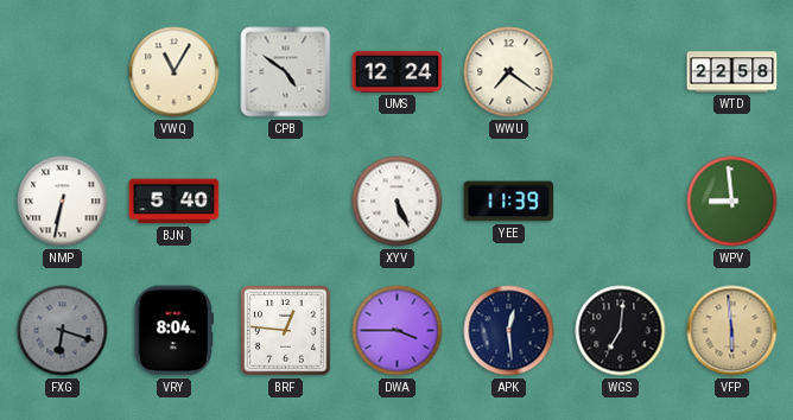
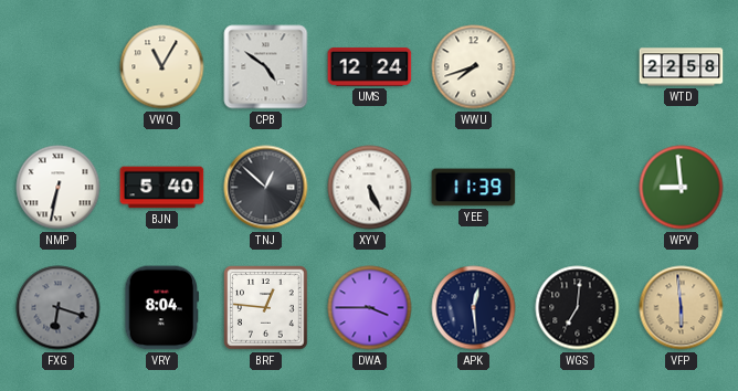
WWU: 7:21 -> 7:42
TNJ: none -> 12:52
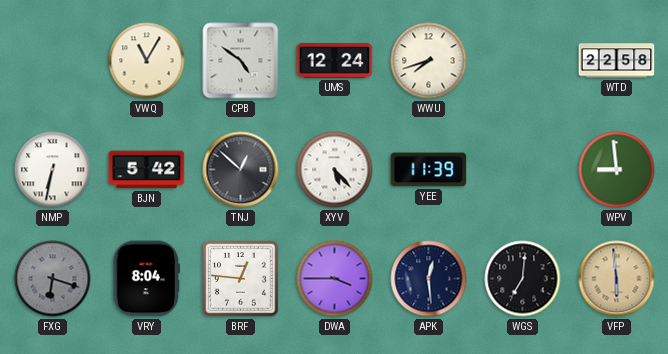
BJN: 5:40 -> 5:42
XYV: 5:26 -> 5:23
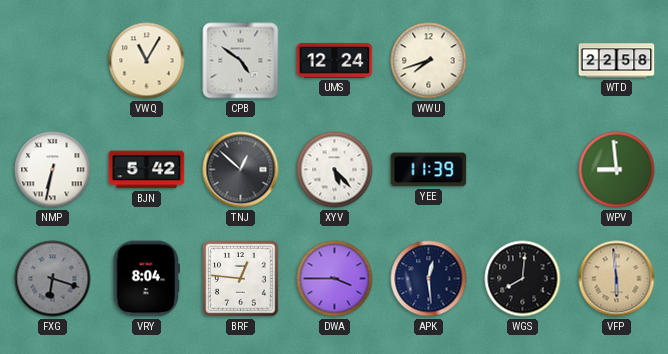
WGS: 7:01 -> 8:01
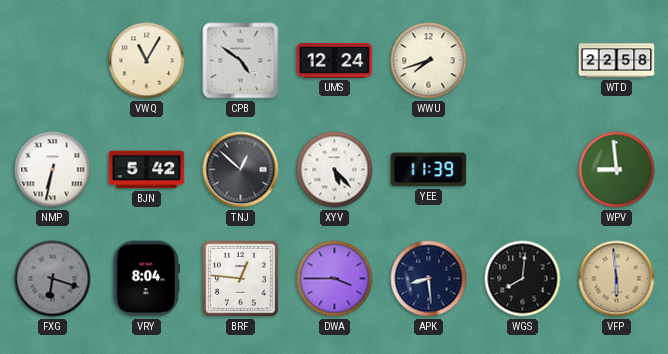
APK: 12:29 -> 8:29
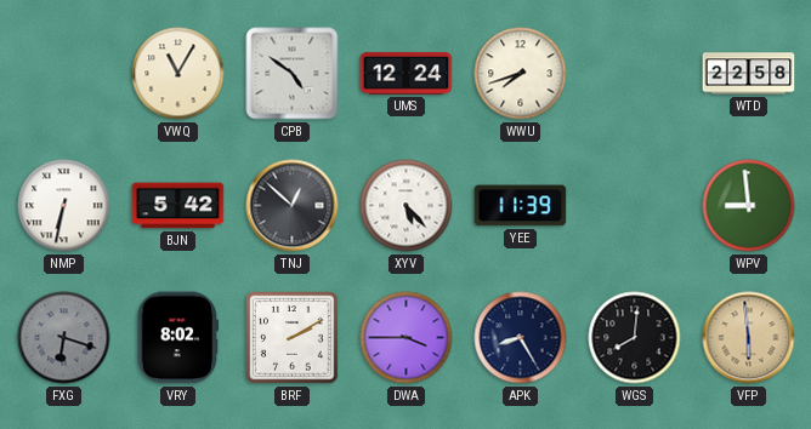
VRY: 8:04 -> 8:02
BRF: 12:46 -> 2:10
APK: 8:29 -> 8:25
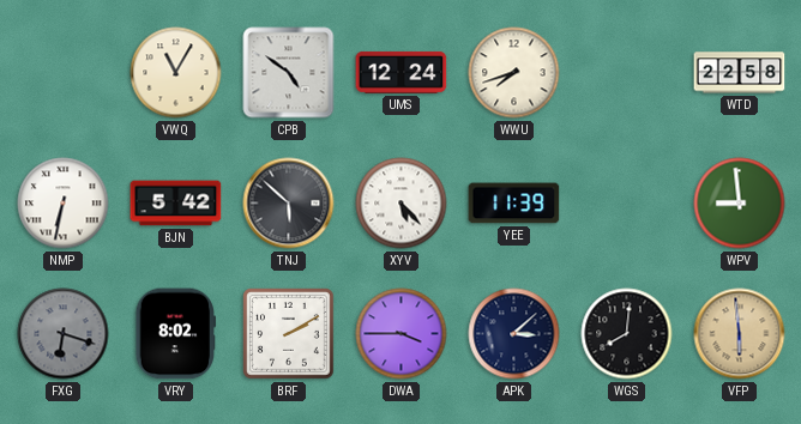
TNJ: 12:52 -> 5:52
APK: 8:25 -> 3:08
